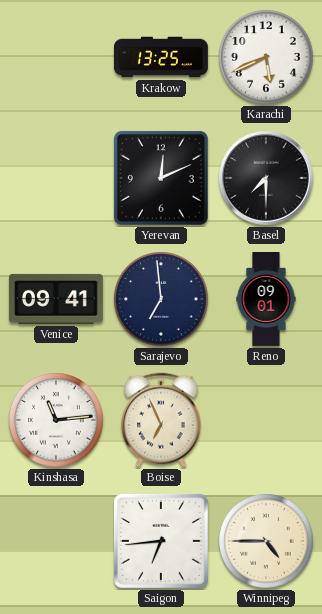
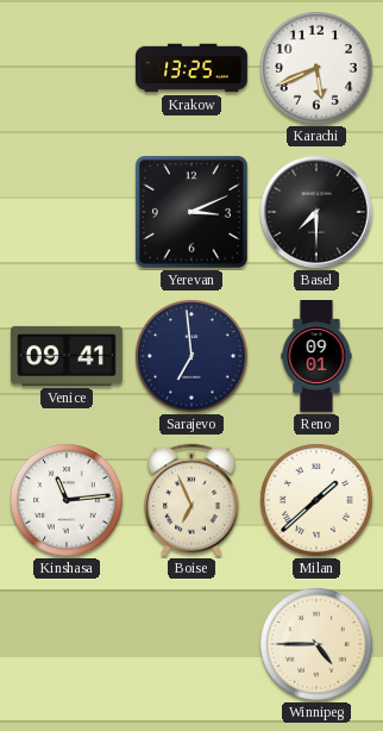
Yerevan: 12:11 -> 3:11
Milan: none -> 1:38
Saigon: 6:44 -> none
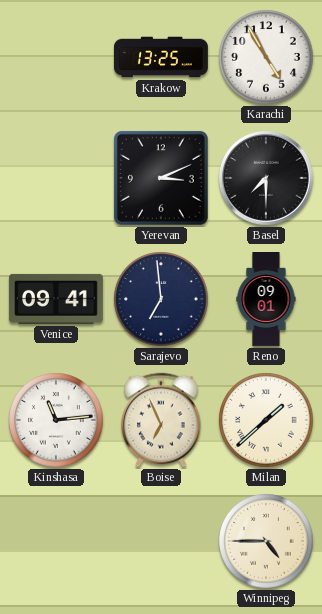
Karachi: 5:41 -> 4:55
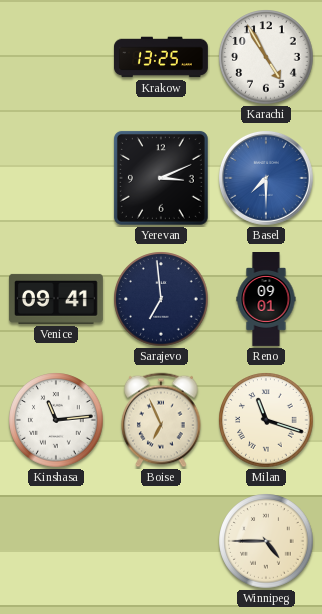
Basel dial: black -> blue
Milan: 1:38 -> 11:18
